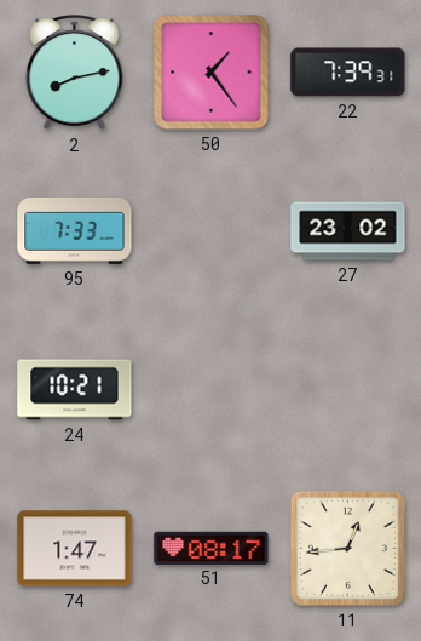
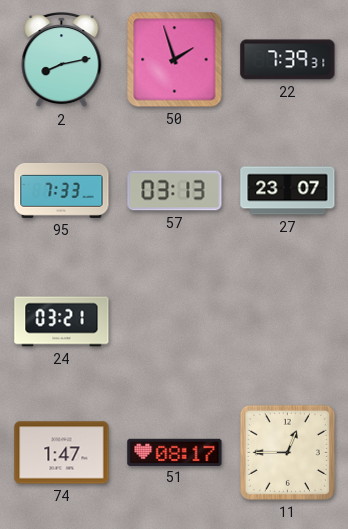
50: 1:24 -> 1:57
57: none -> 03:13
27: 23:02 -> 23:07
24: 10:21 -> 03:21
11: 12:44 -> 12:45
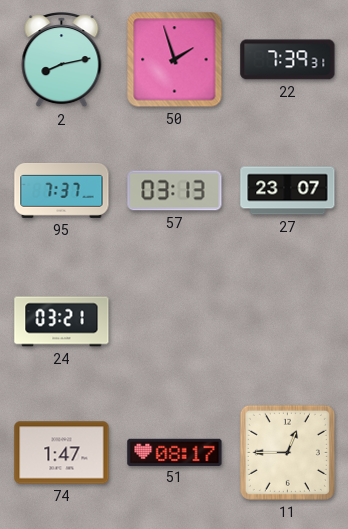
95: 7:33 -> 7:37
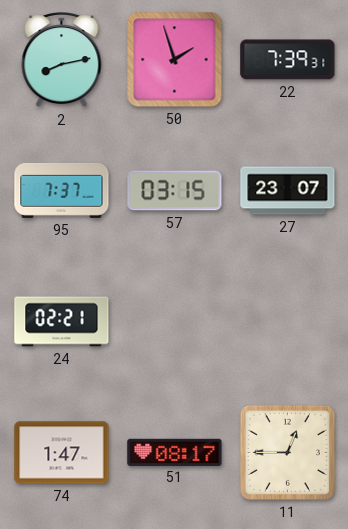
57: 03:13 -> 03:15
24: 03:21 -> 02:21
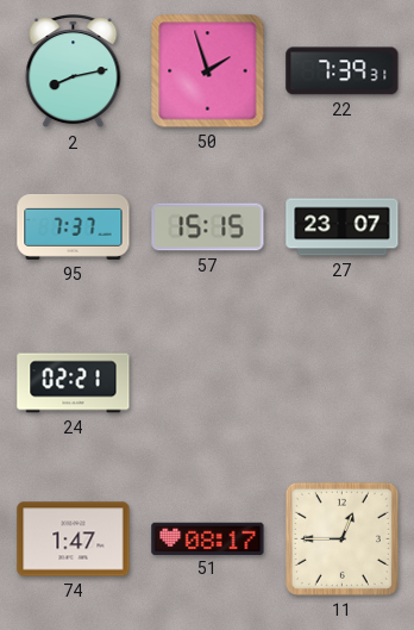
57: 03:15 -> 15:15
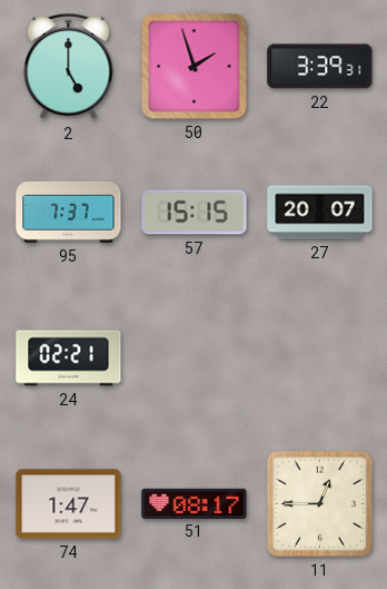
2: 8:13 -> 5:00
22: 7:39 -> 3:39
27: 23:07 -> 20:07
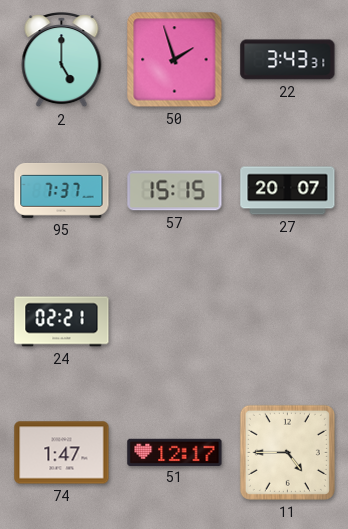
22: 3:39 -> 3:43
51: 08:17 -> 12:17
11: 12:45 -> 4:45
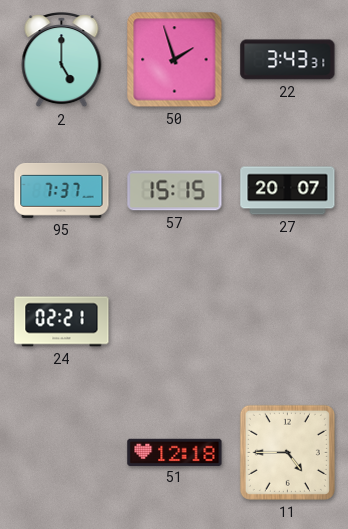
74: 1:47 -> none
51: 12:17 -> 12:18
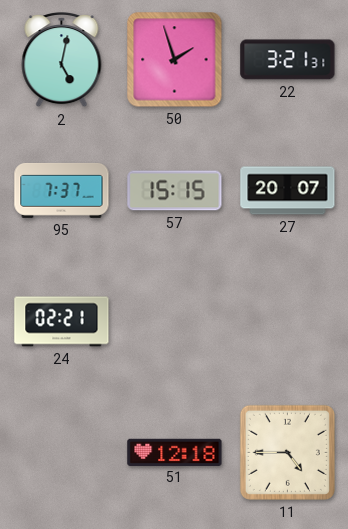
2: 5:00 -> 5:02
22: 3:43 -> 3:21
